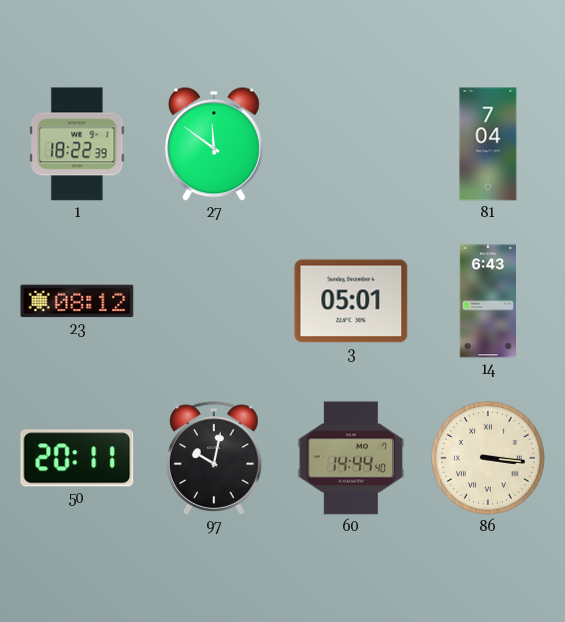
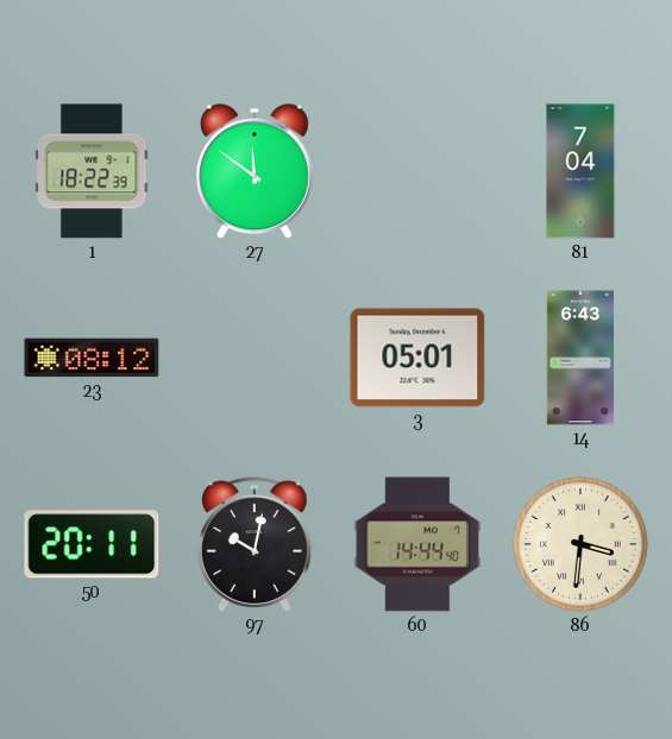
86: 3:16 -> 3:31
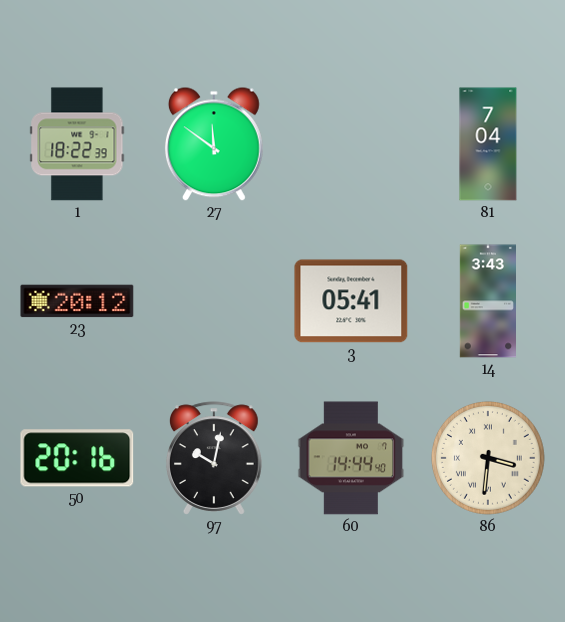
23: 08:12 -> 20:12
3: 05:01 -> 05:41
14: 6:43 -> 3:43
50: 20:11 -> 20:16
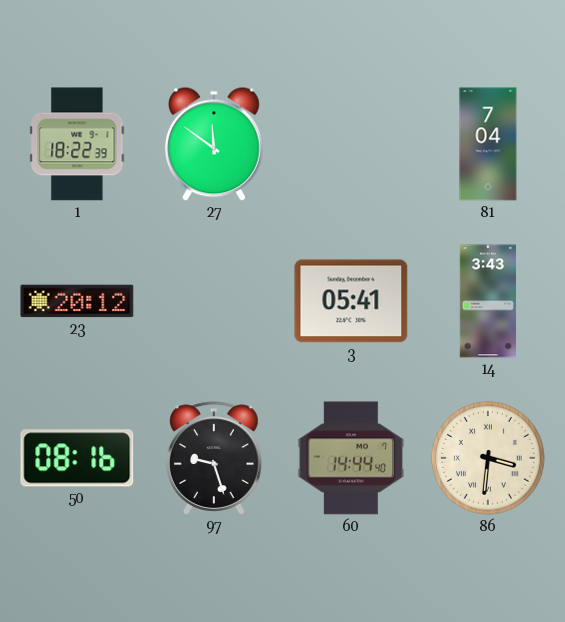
50: 20:16 -> 08:16
97: 10:02 -> 9:27
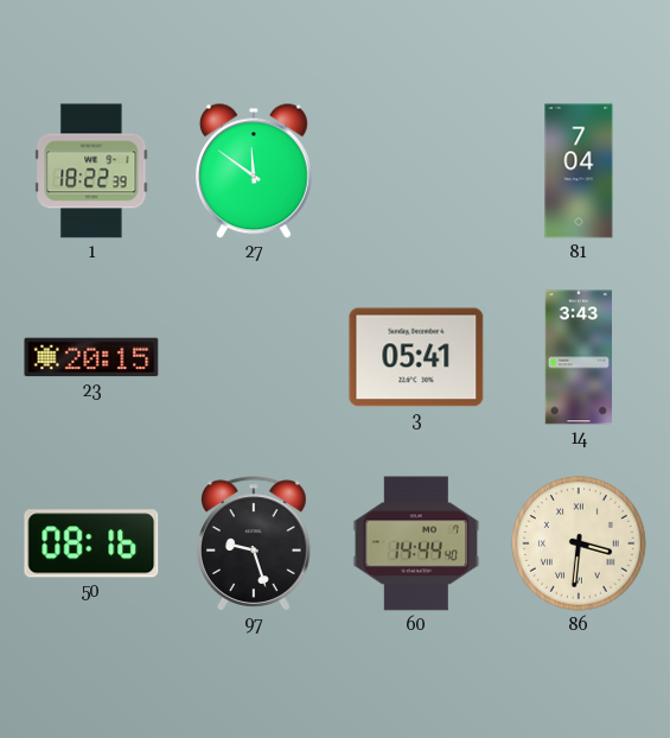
23: 20:12 -> 20:15
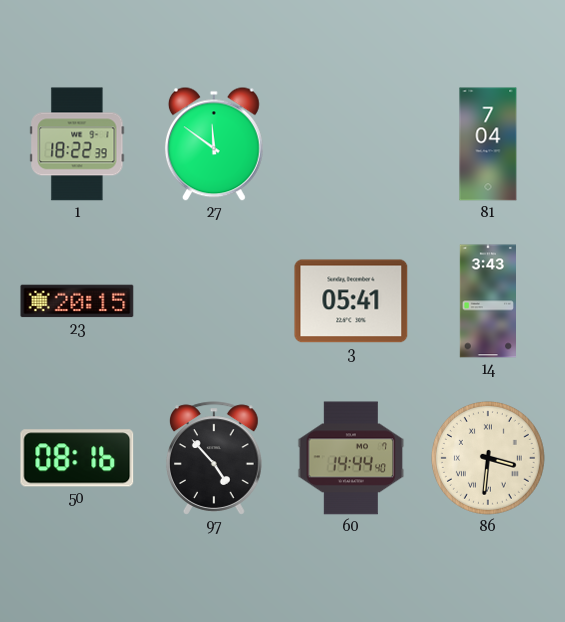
97: 9:27 -> 4:53
